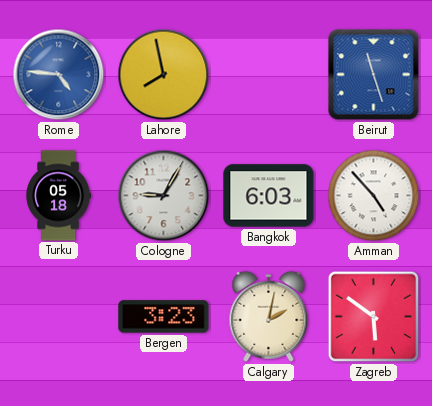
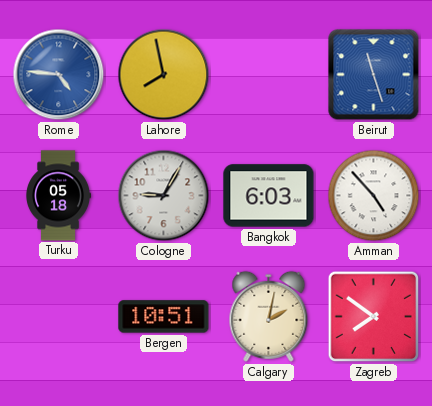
Bergen: 3:23 -> 10:51
Zagreb: 5:51 -> 7:51
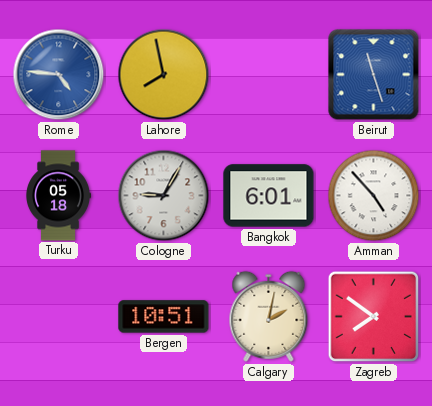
Bangkok: 6:03 -> 6:01
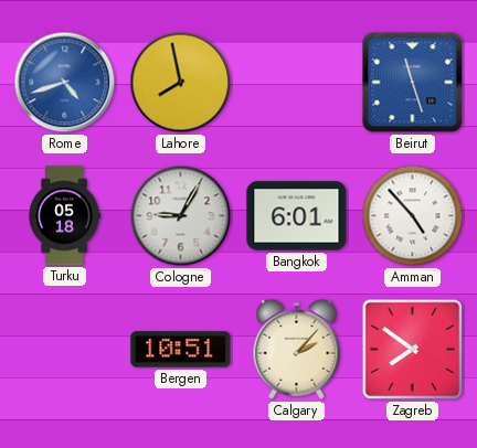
Rome: 4:46 -> 4:42
Calgary: 2:02 -> 2:07
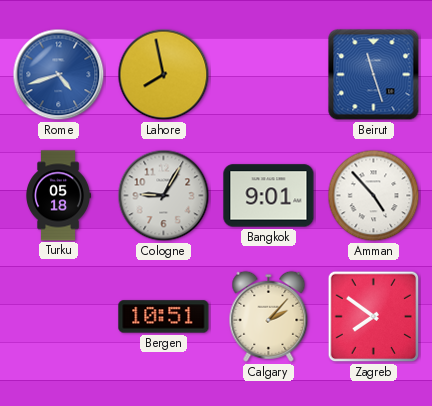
Bangkok: 6:01 -> 9:01
